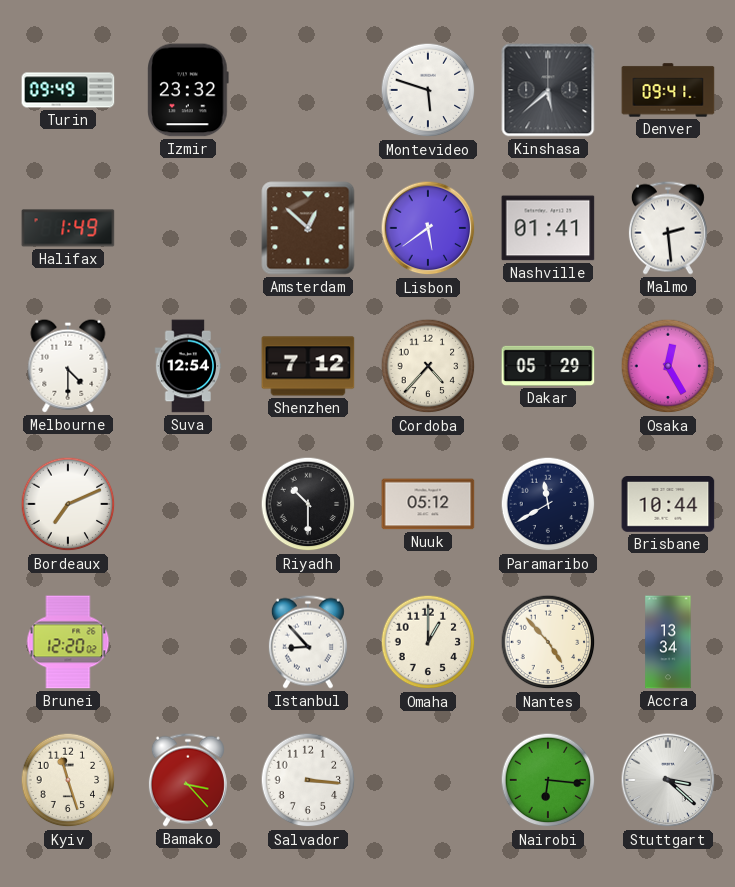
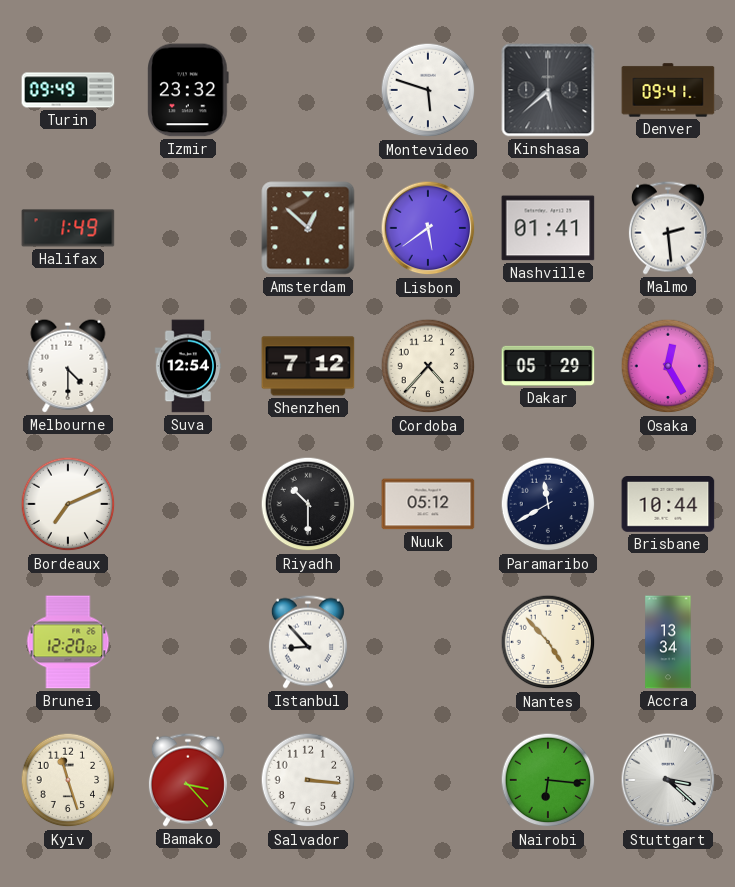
Omaha: 1:00 -> none
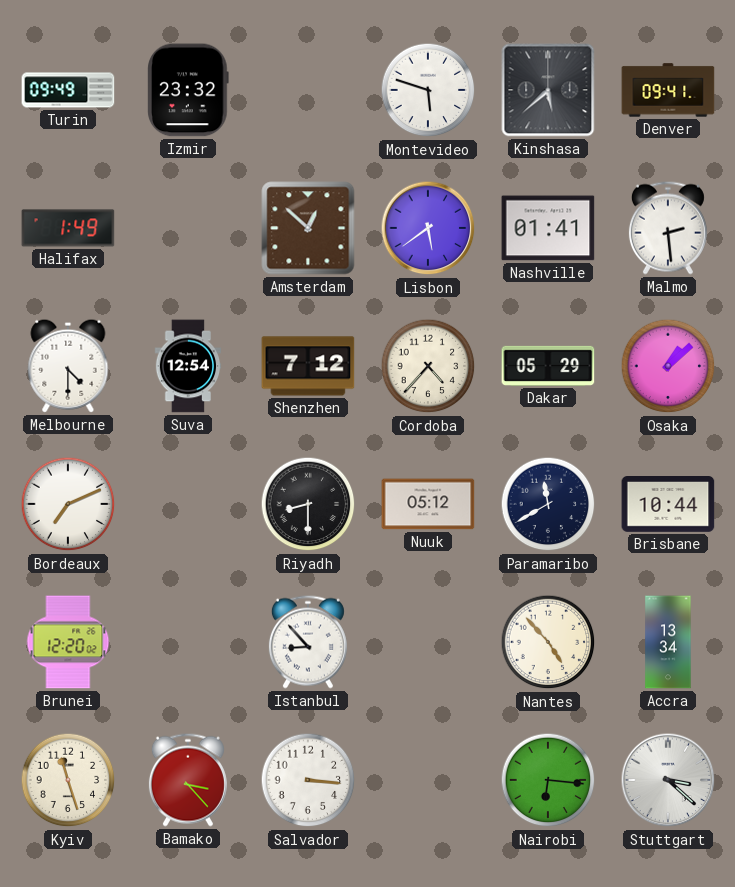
Osaka: 12:25 -> 1:08
Riyadh: 10:30 -> 8:30
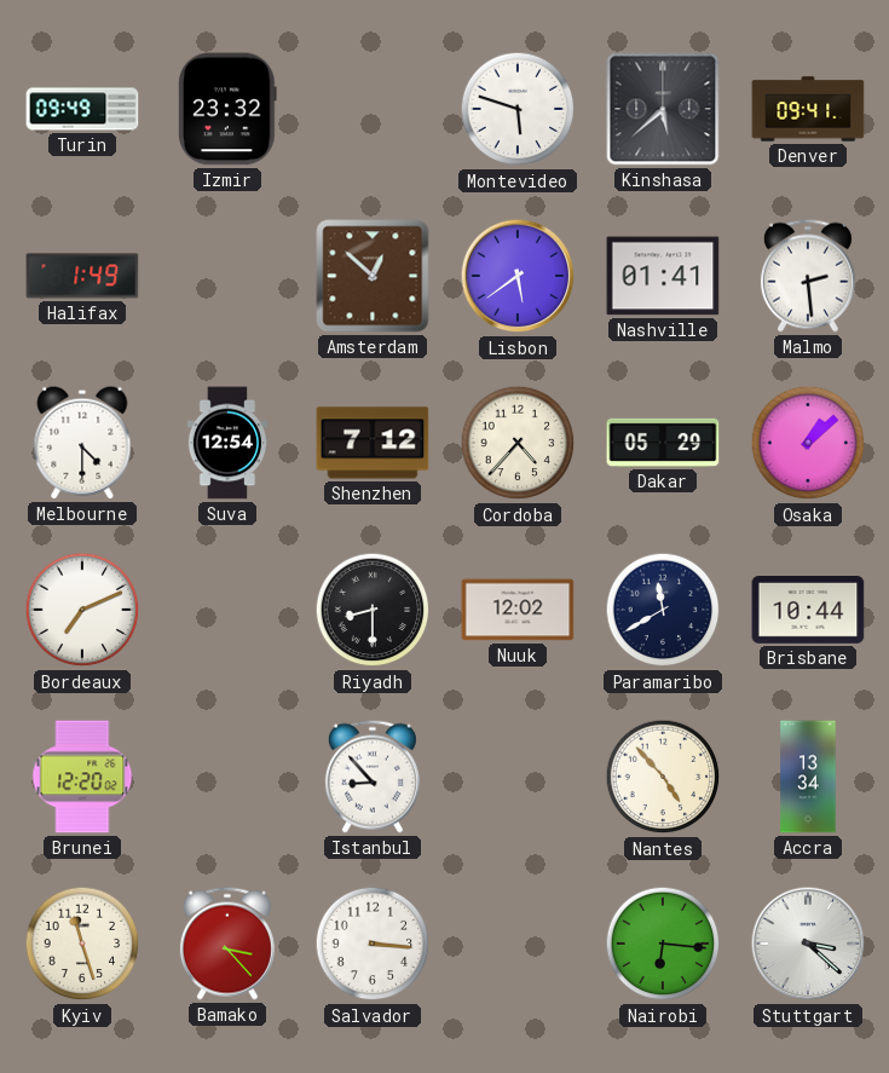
Nuuk: 05:12 -> 12:02
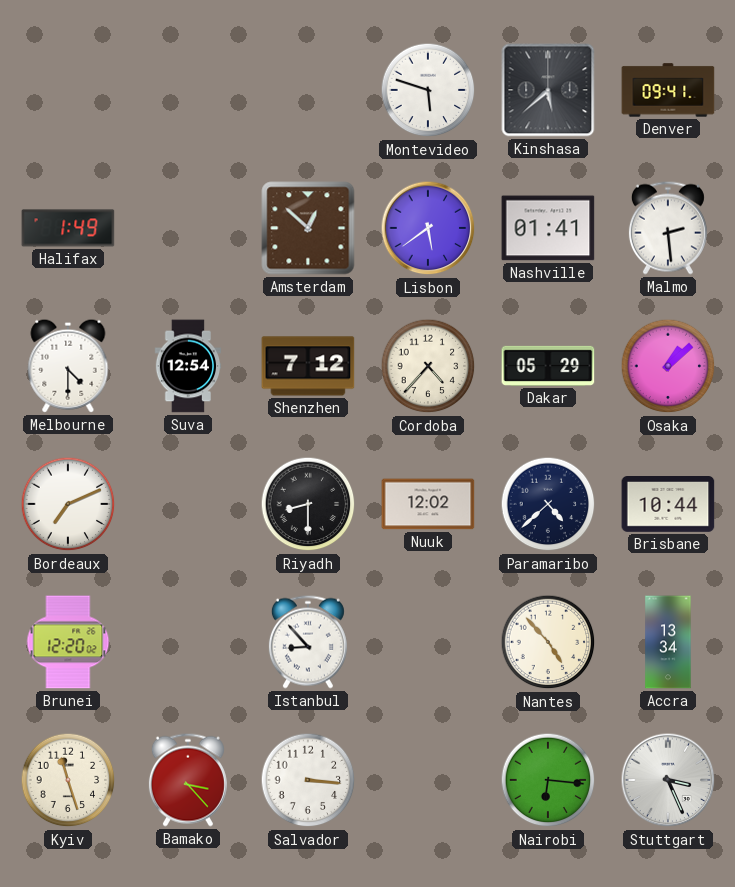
Turin: 09:49 -> none
Izmir: 23:32 -> none
Paramaribo: 11:40 -> 4:38
Stuttgart: 3:22 -> 3:26
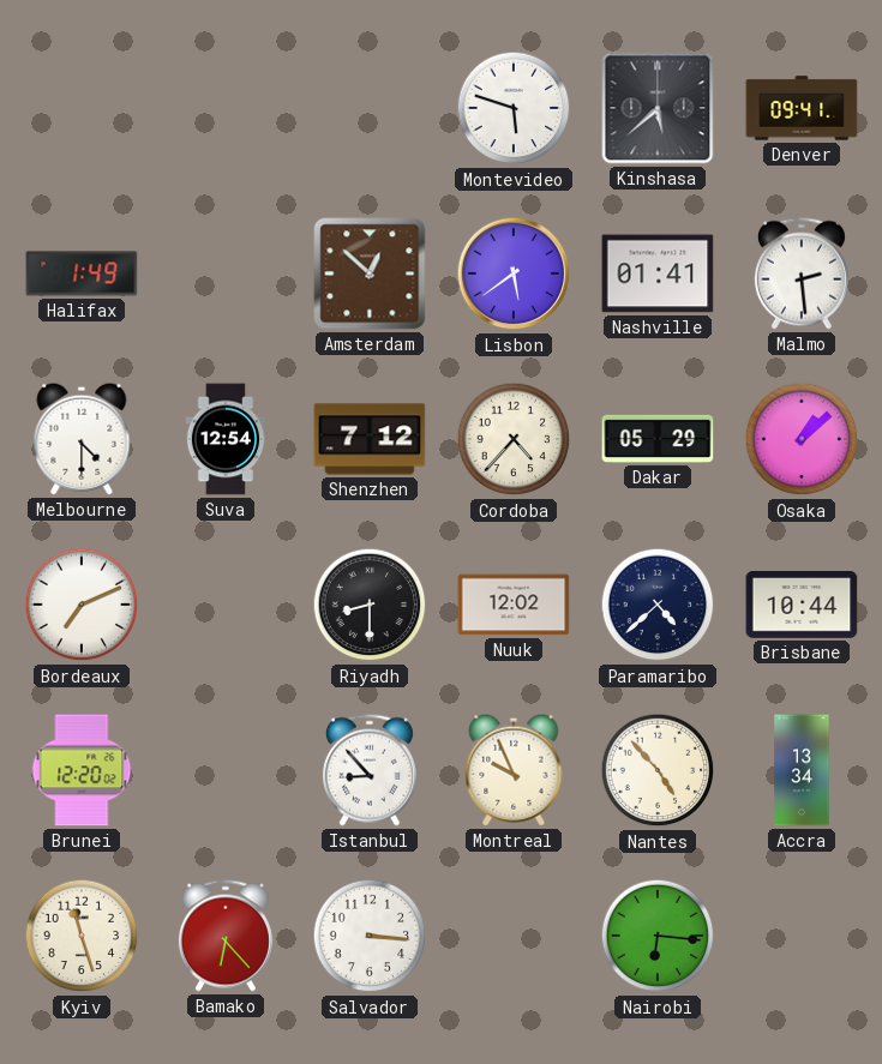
Montreal: none -> 9:56
Bamako: 3:23 -> 6:23
Stuttgart: 3:26 -> none
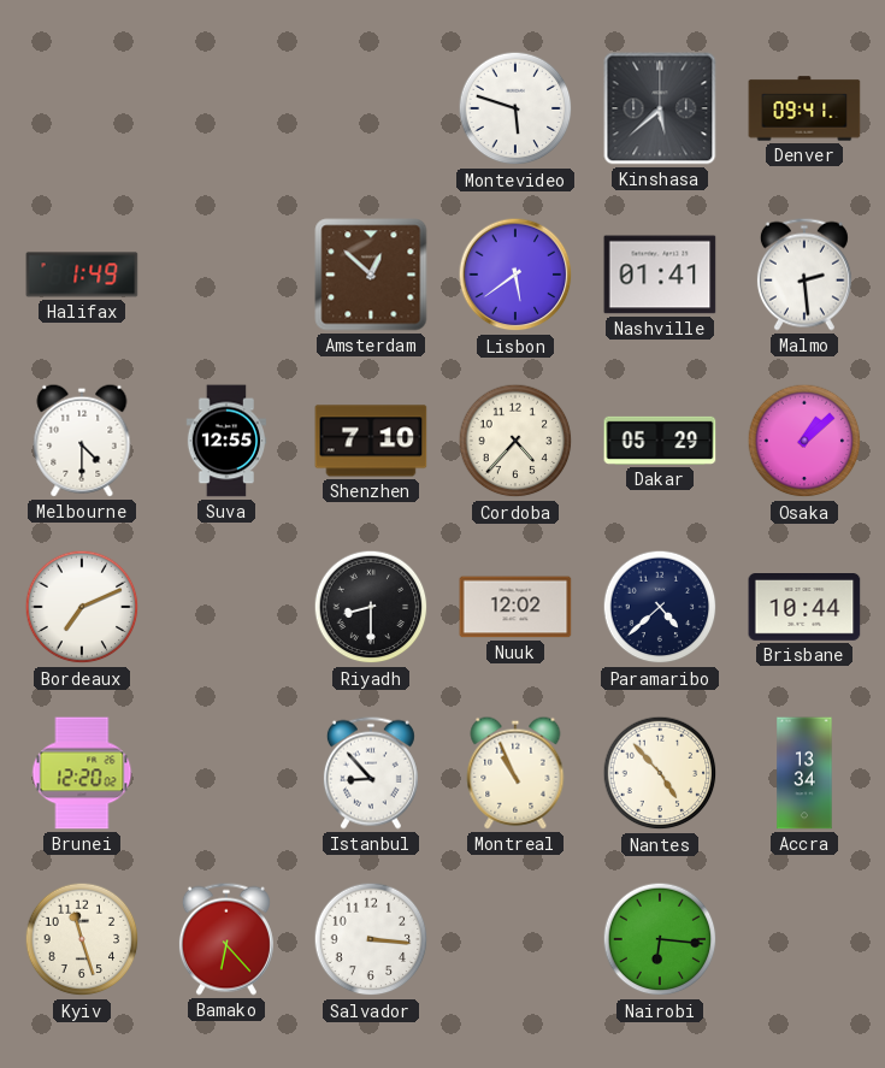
Suva: 12:54 -> 12:55
Shenzhen: 7:12 -> 7:10
Montreal: 9:56 -> 10:56
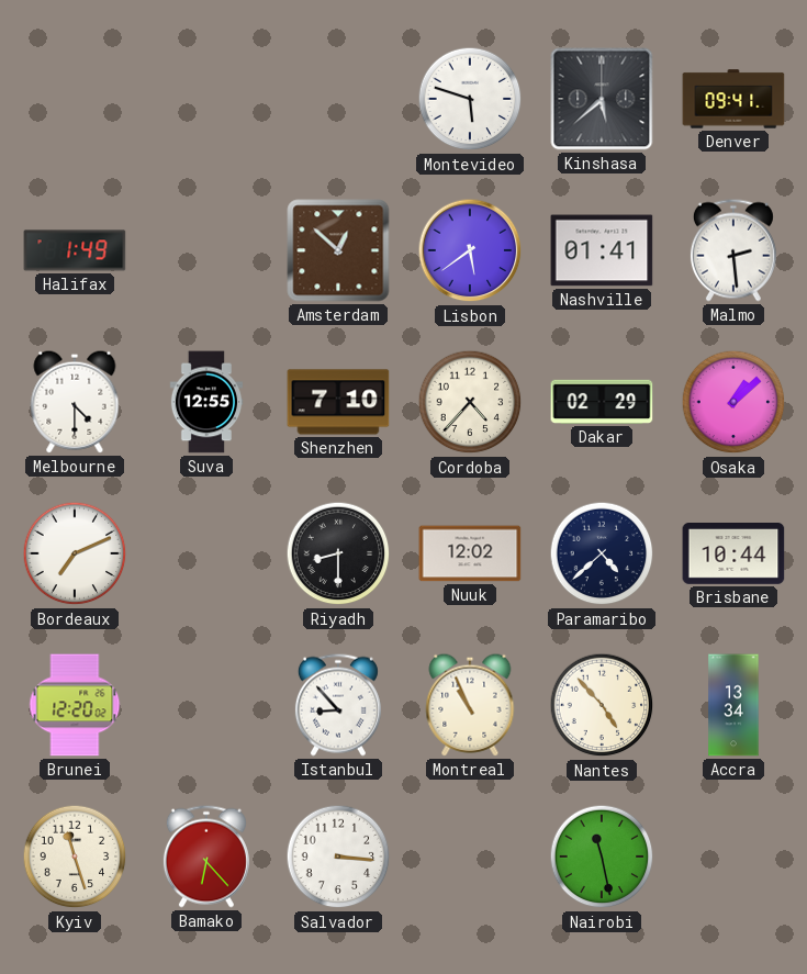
Dakar: 05:29 -> 02:29
Nairobi: 6:16 -> 11:28
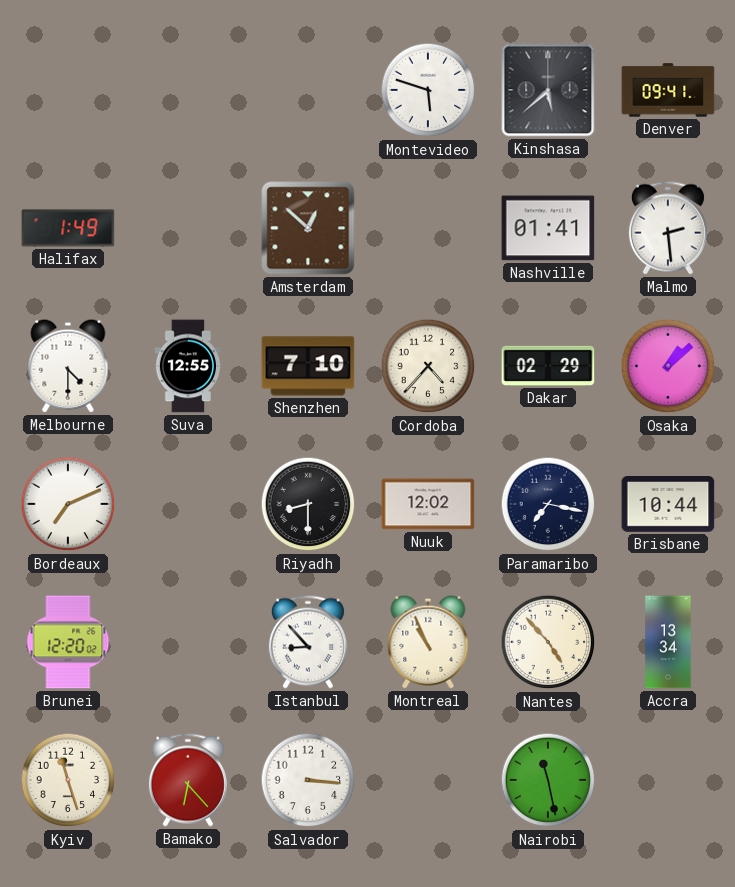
Lisbon: 5:39 -> none
Paramaribo: 4:38 -> 7:17
